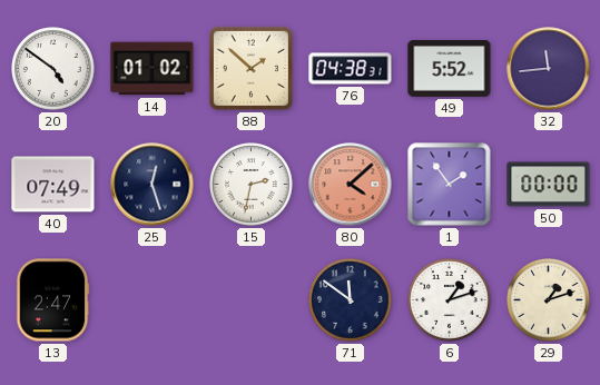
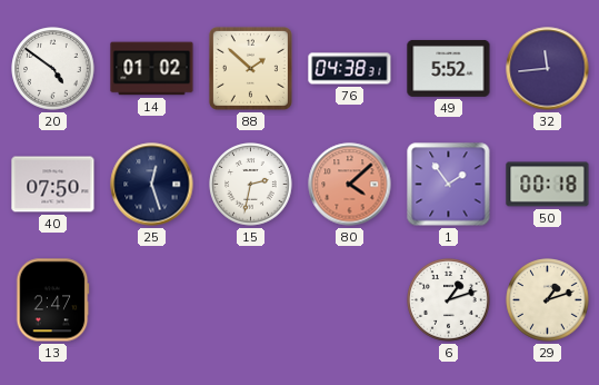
40: 07:49 -> 07:50
50: 00:00 -> 00:18
71: 11:51 -> none
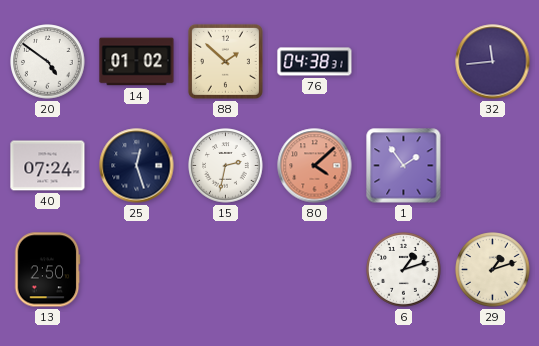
49: 5:52 -> none
40: 07:50 -> 07:24
50: 00:18 -> none
13: 2:47 -> 2:50
